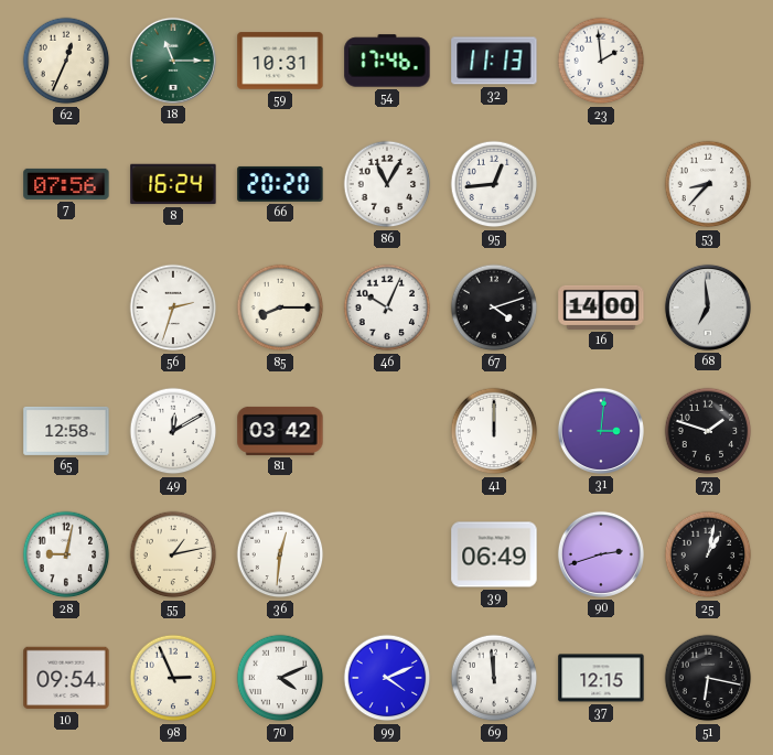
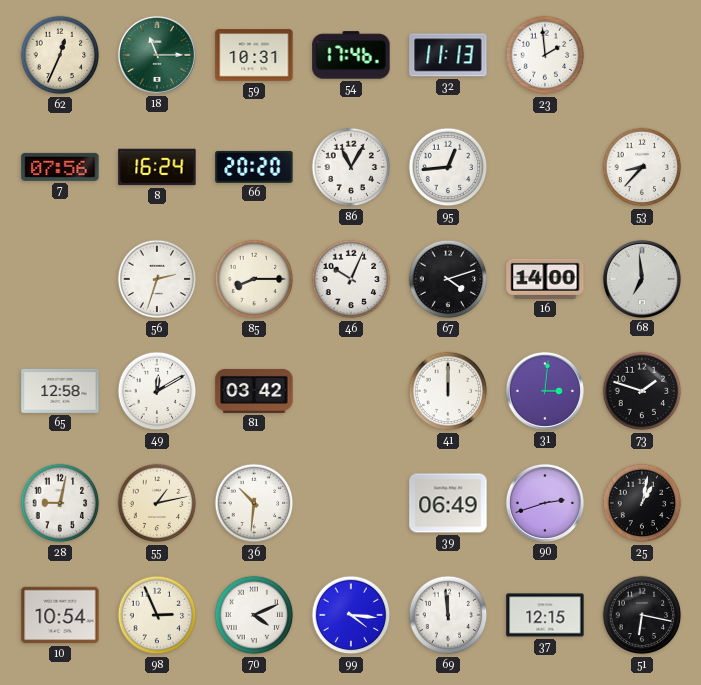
36: 12:31 -> 10:31
10: 09:54 -> 10:54
99: 4:11 -> 4:16
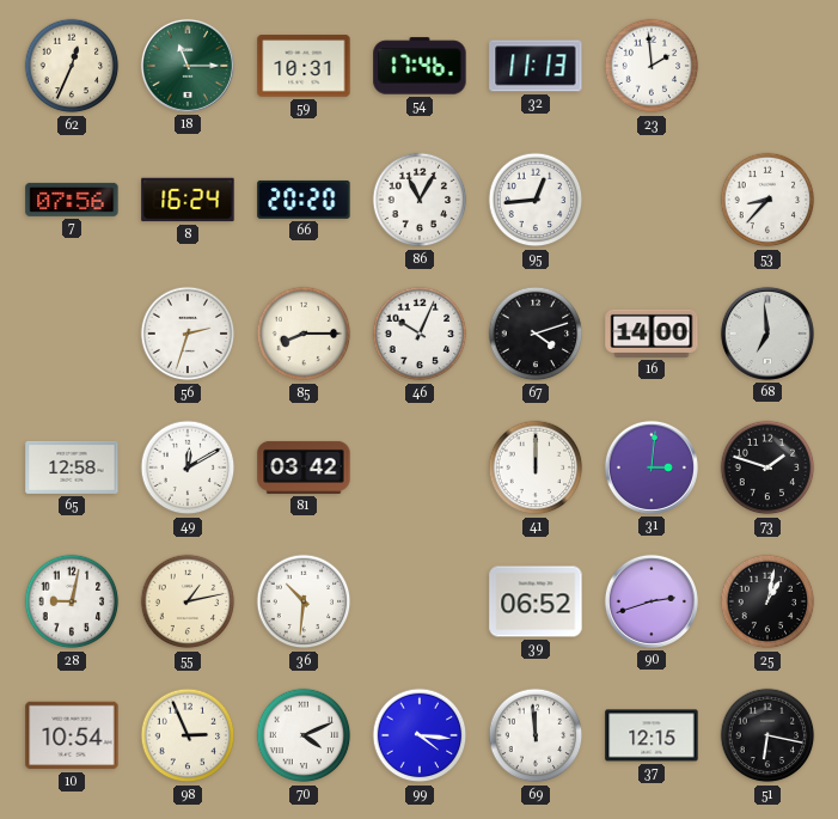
39: 06:49 -> 06:52
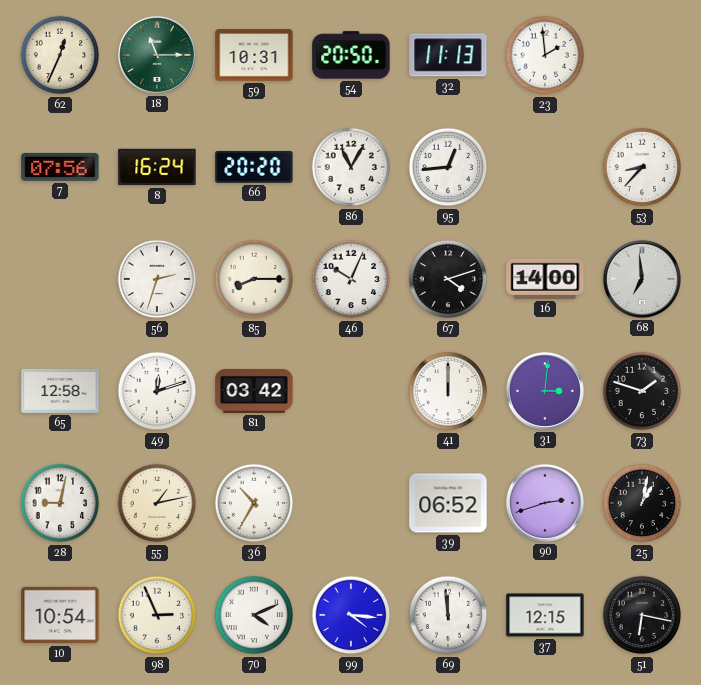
54: 17:46 -> 20:50
49: 12:10 -> 12:12
36: 10:31 -> 10:35
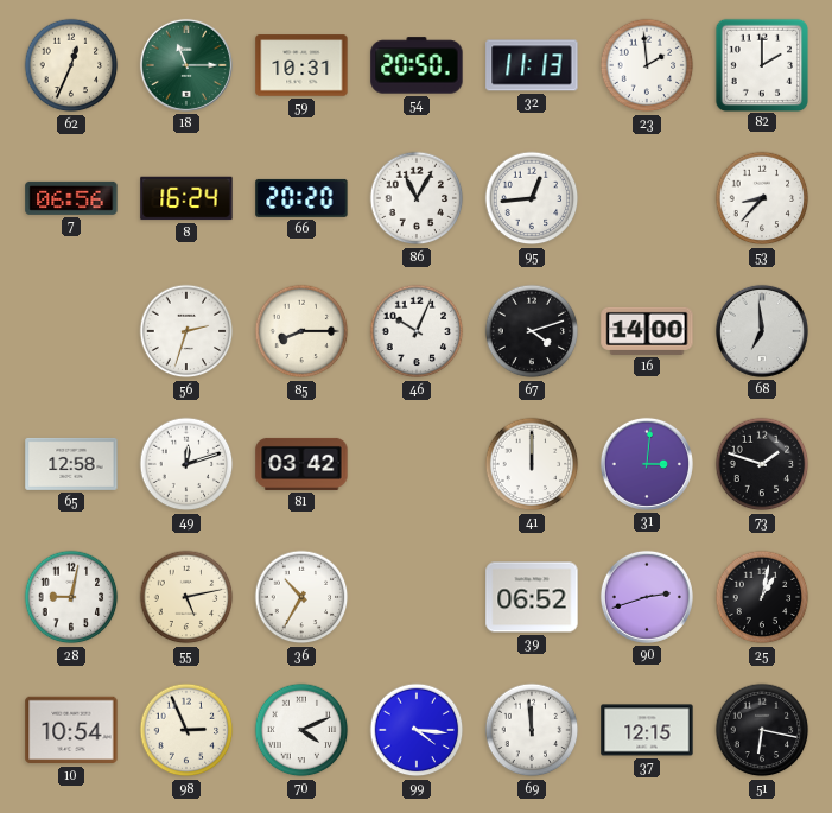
82: none -> 2:00
7: 07:56 -> 06:56
55: 1:13 -> 5:13
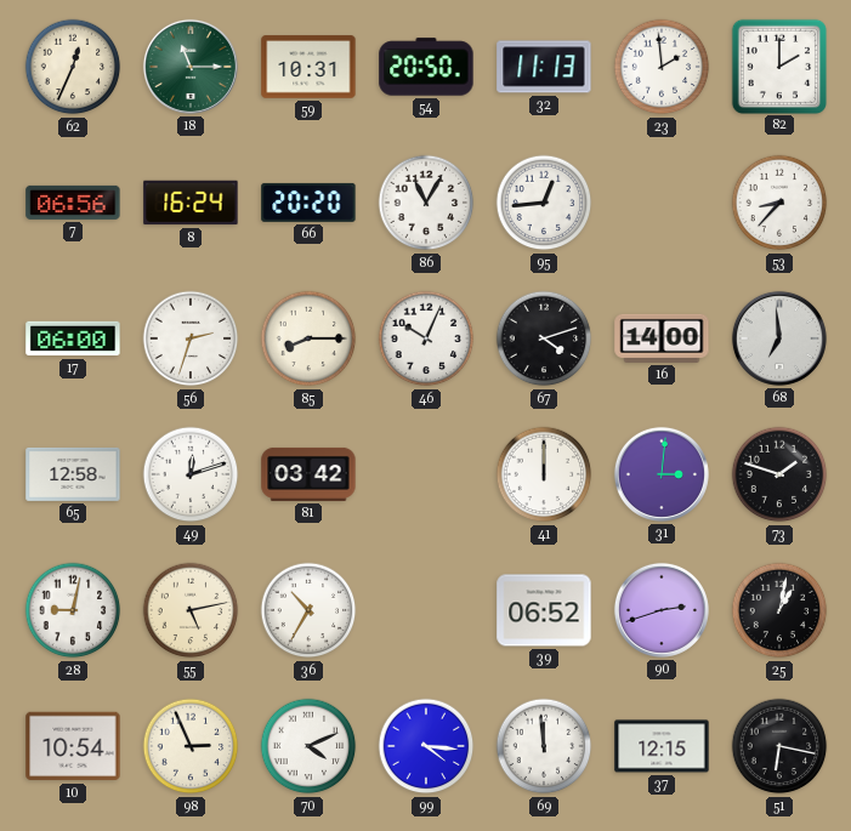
17: none -> 06:00
